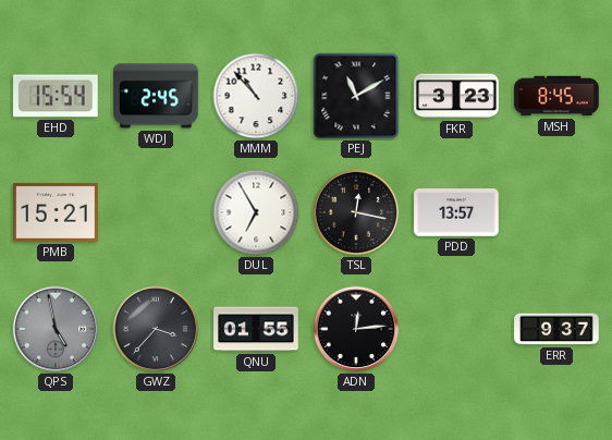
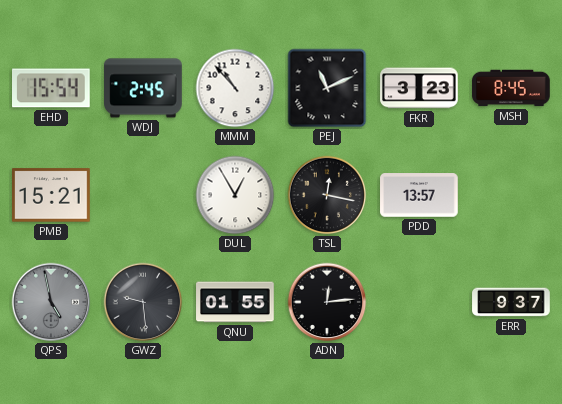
PEJ: 11:10 -> 11:11
DUL: 6:55 -> 12:55
GWZ: 3:37 -> 9:29
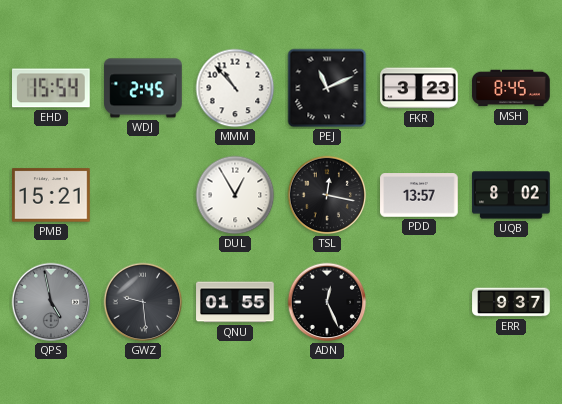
UQB: none -> 8:02
ADN: 12:14 -> 12:26
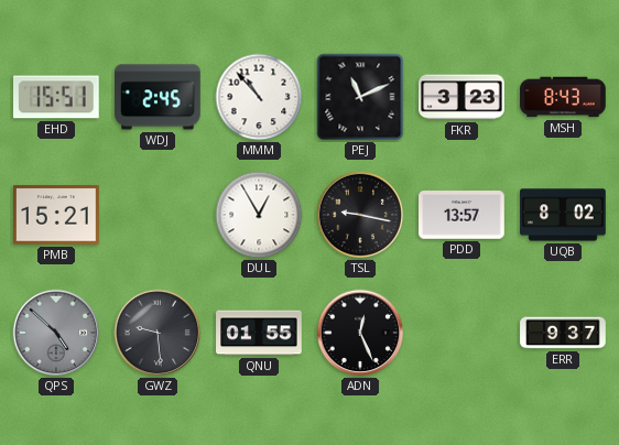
EHD: 15:54 -> 15:51
MSH: 8:45 -> 8:43
TSL: 12:17 -> 9:17
QPS: 4:58 -> 4:52
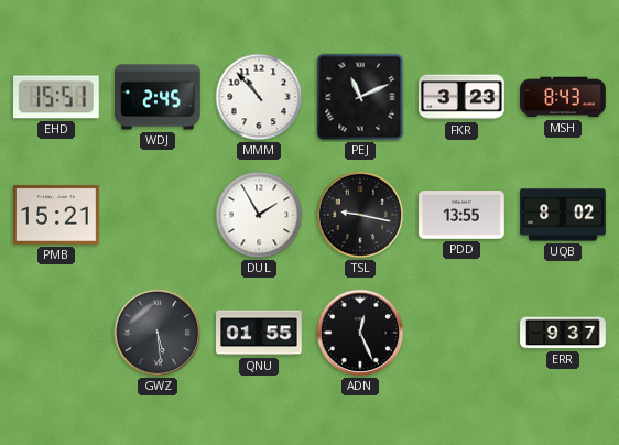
DUL: 12:55 -> 1:55
PDD: 13:57 -> 13:55
QPS: 4:52 -> none
GWZ: 9:29 -> 5:29
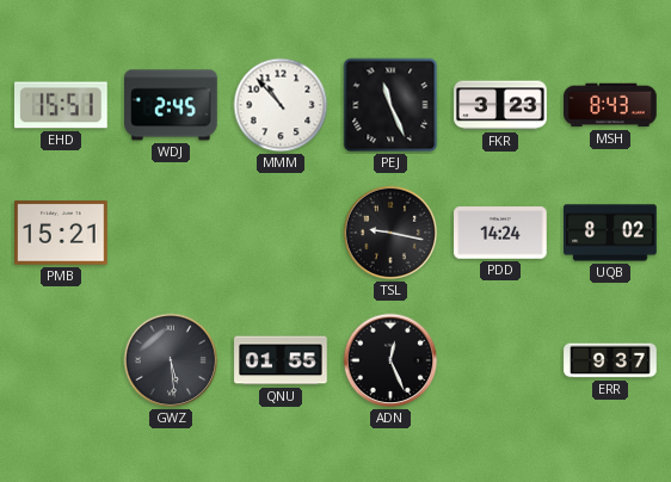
PEJ: 11:11 -> 11:26
DUL: 1:55 -> none
PDD: 13:55 -> 14:24
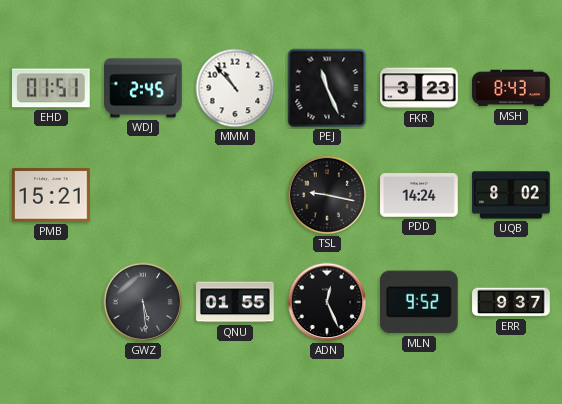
EHD: 15:51 -> 01:51
MLN: none -> 9:52
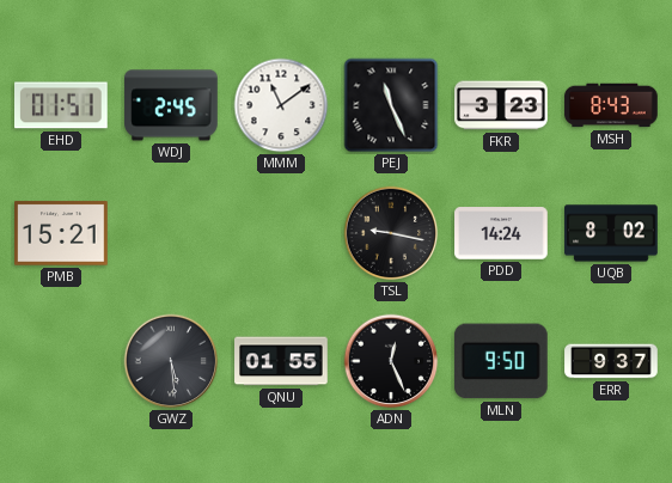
MMM: 10:53 -> 11:09
MLN: 9:52 -> 9:50
